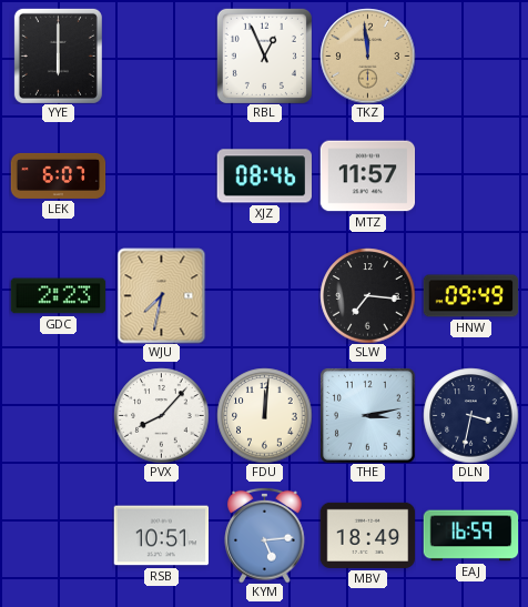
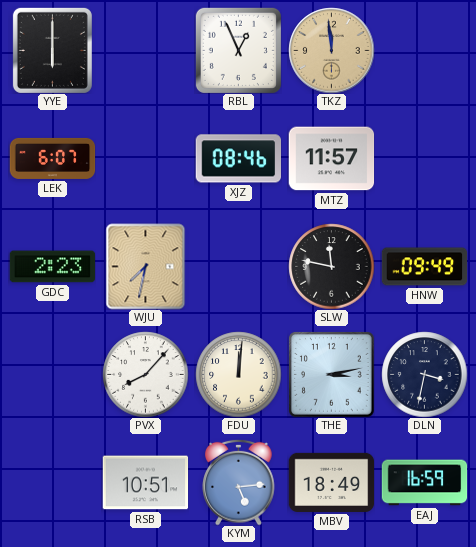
SLW: 7:16 -> 11:47
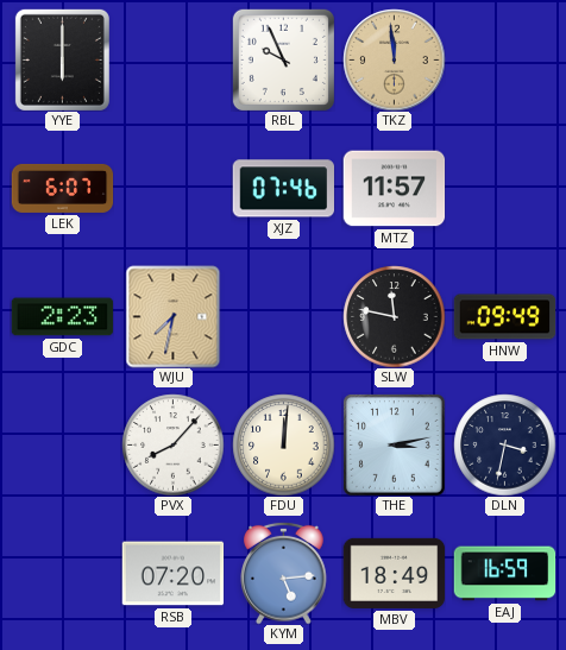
RBL: 12:56 -> 9:56
XJZ: 08:46 -> 07:46
RSB: 10:51 -> 07:20
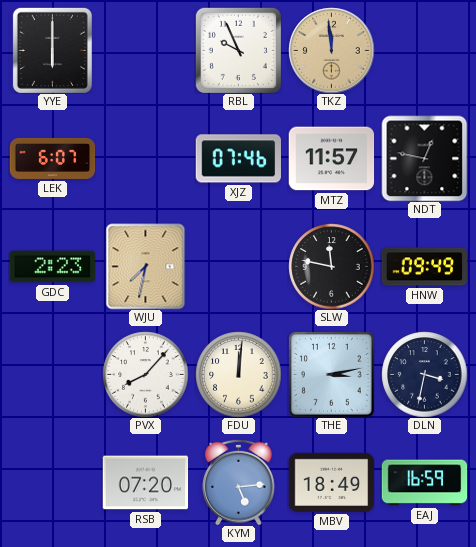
NDT: none -> 12:47
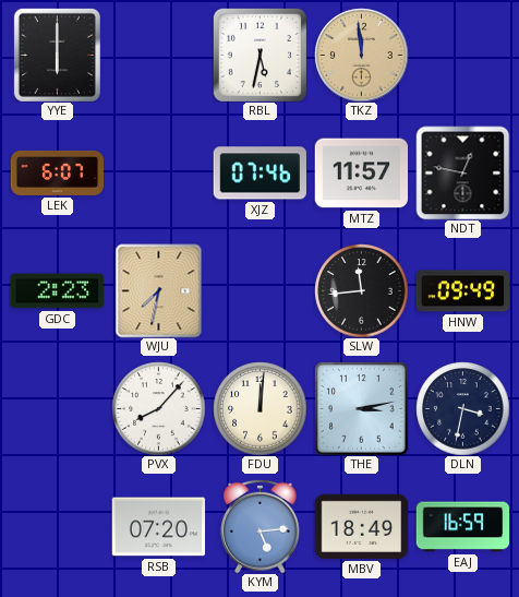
RBL: 9:56 -> 5:32
SLW: 11:47 -> 11:44
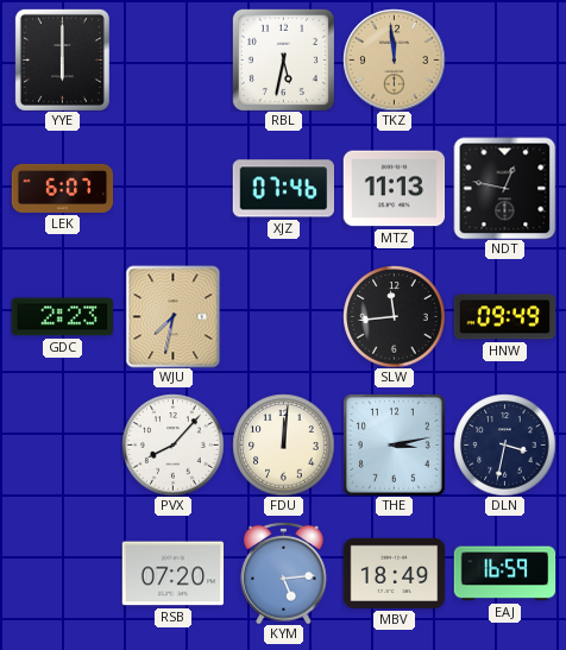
MTZ: 11:57 -> 11:13
